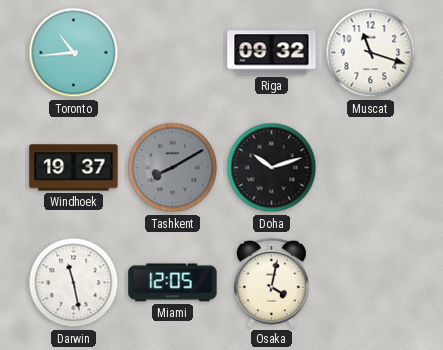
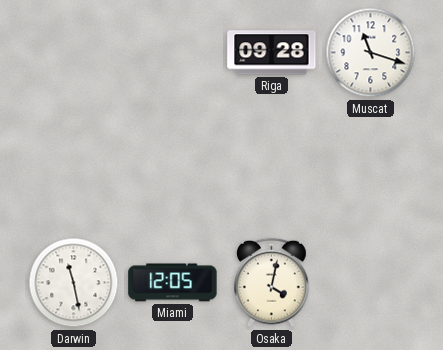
Toronto: 10:44 -> none
Riga: 09:32 -> 09:28
Windhoek: 19:37 -> none
Tashkent: 8:10 -> none
Doha: 10:12 -> none
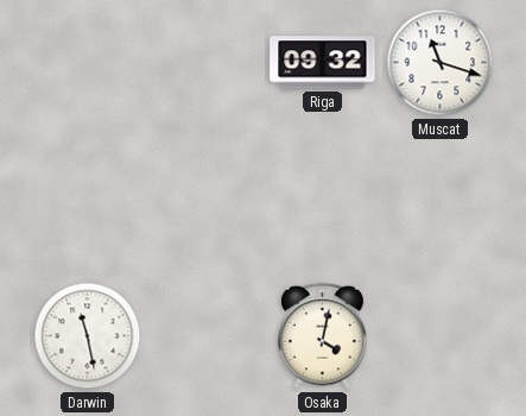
Riga: 09:28 -> 09:32
Miami: 12:05 -> none
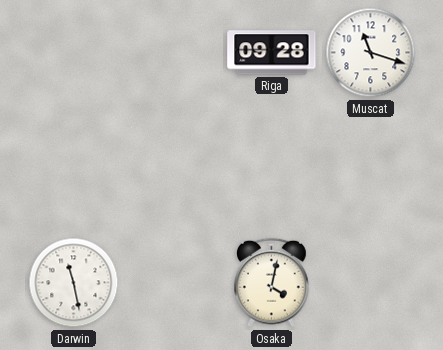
Riga: 09:32 -> 09:28
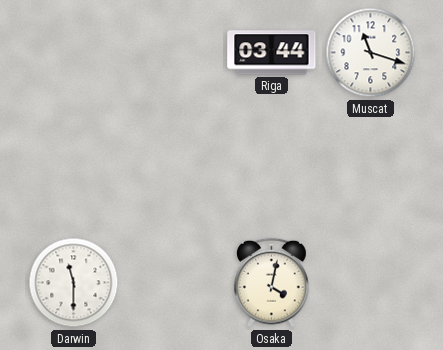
Riga: 09:28 -> 03:44
Darwin: 11:28 -> 11:30
